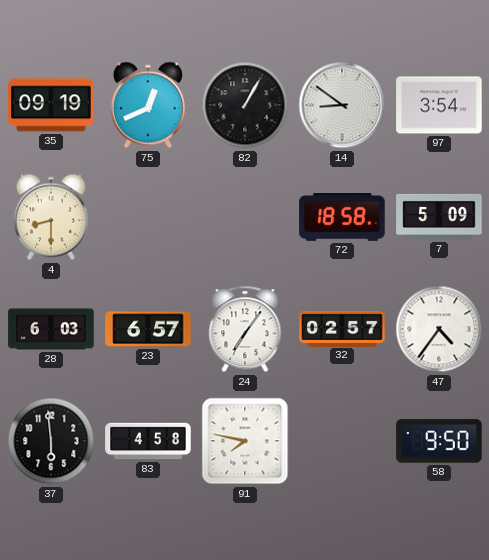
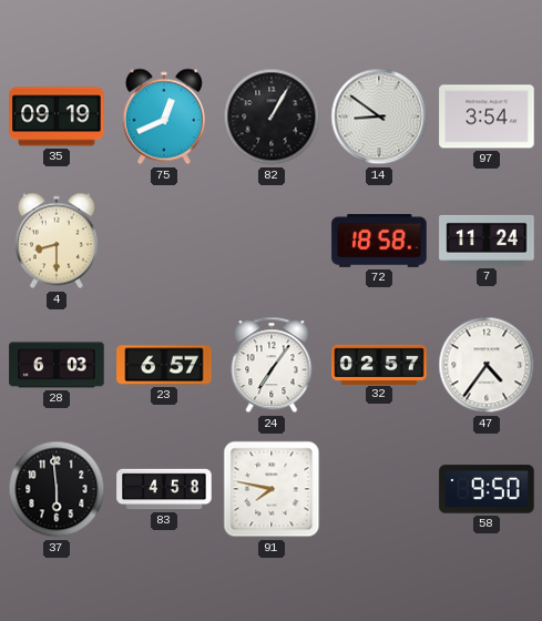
7: 5:09 -> 11:24
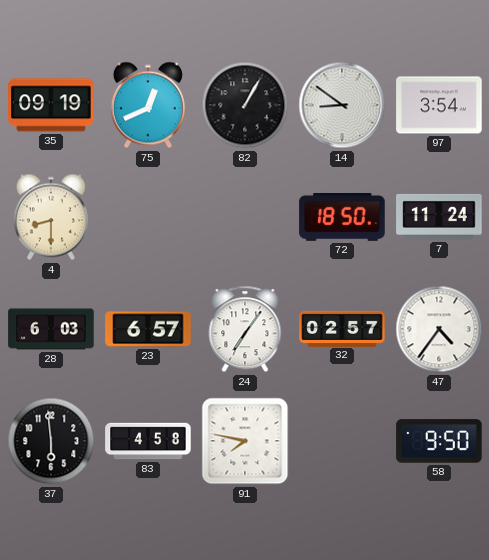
72: 18:58 -> 18:50
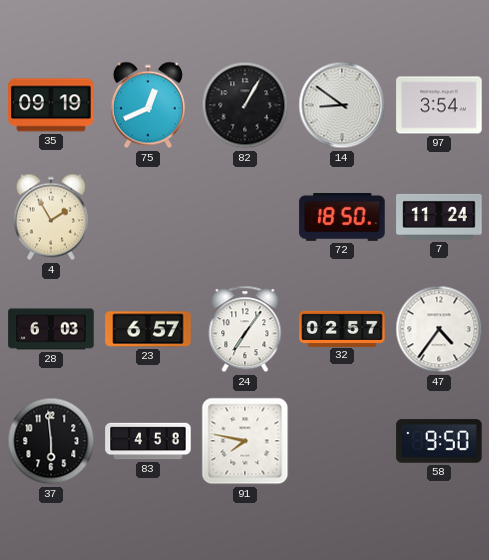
4: 8:30 -> 1:55
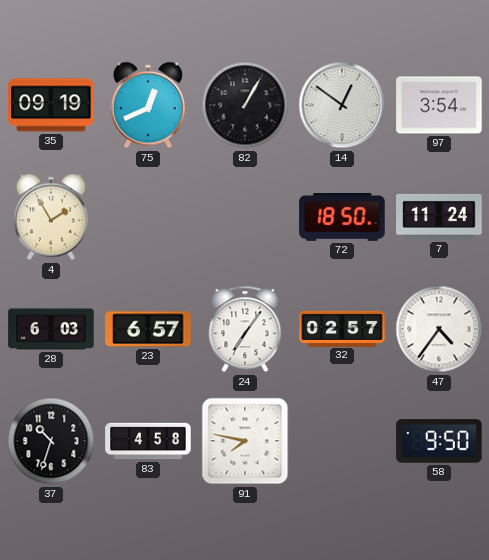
14: 8:51 -> 12:51
37: 5:59 -> 10:33
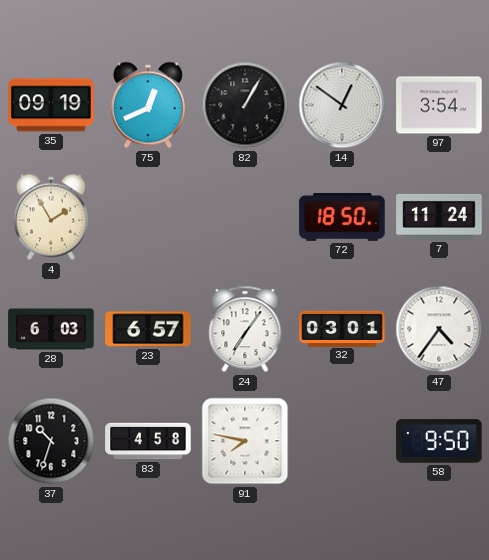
32: 02:57 -> 03:01
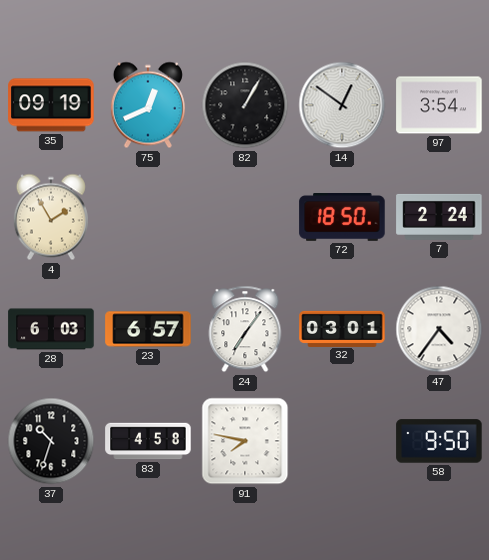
7: 11:24 -> 2:24
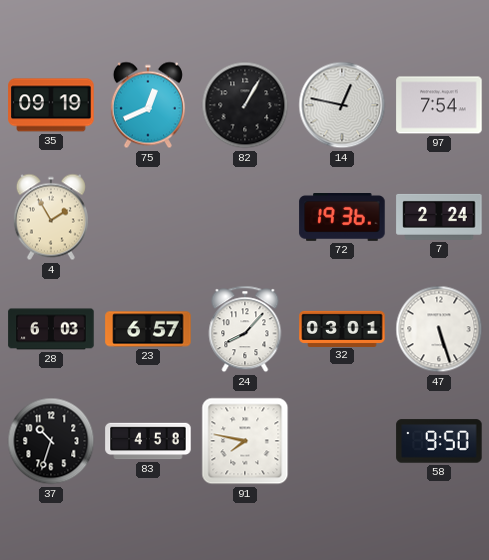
14: 12:51 -> 12:47
97: 3:54 -> 7:54
72: 18:50 -> 19:36
24: 7:06 -> 8:07
47: 4:36 -> 5:27
